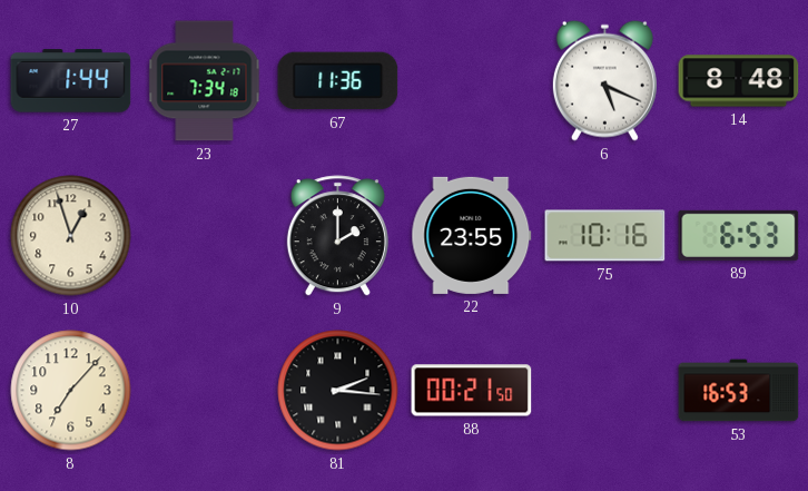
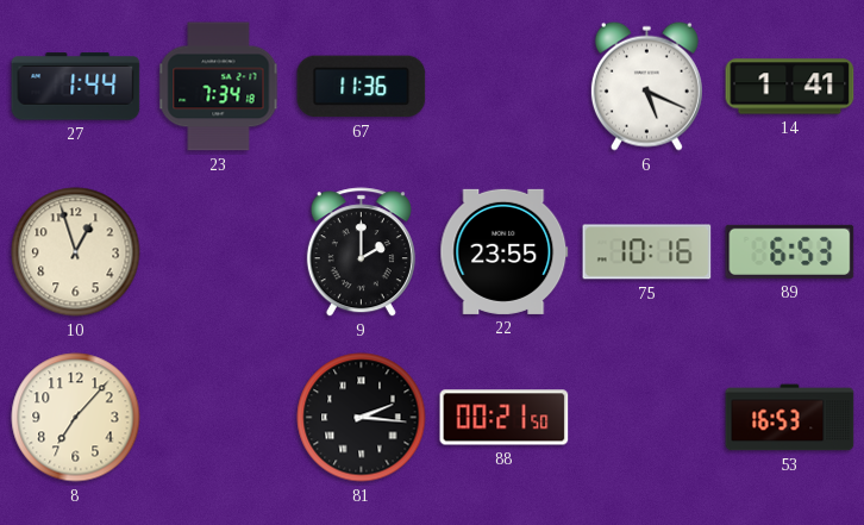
14: 8:48 -> 1:41
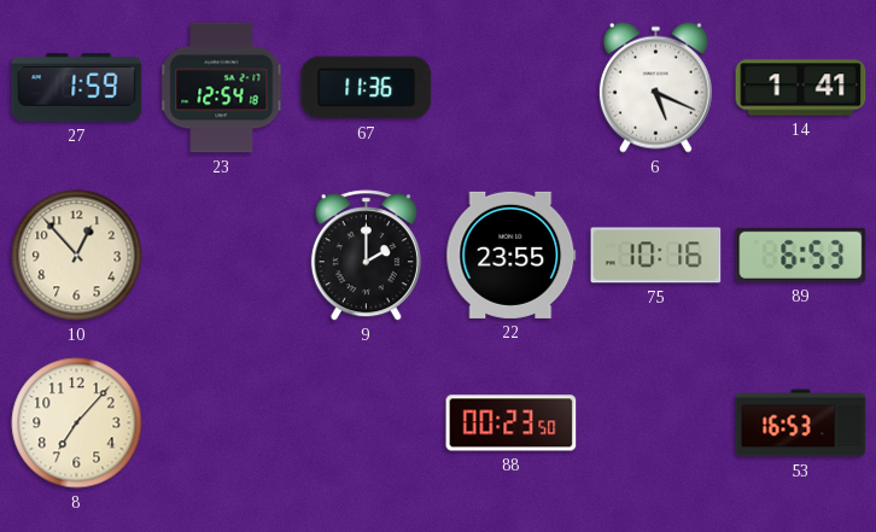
27: 1:44 -> 1:59
23: 7:34 -> 12:54
10: 12:57 -> 12:53
81: 2:16 -> none
88: 00:21 -> 00:23
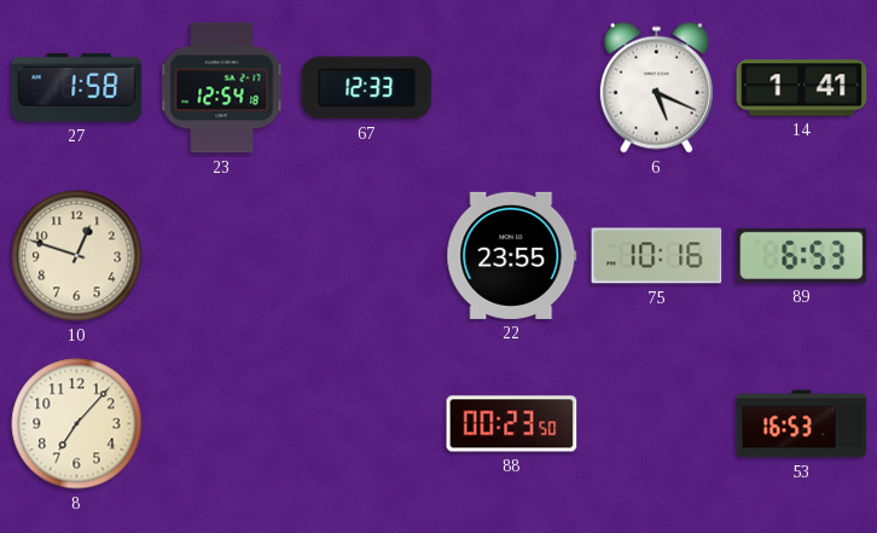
27: 1:59 -> 1:58
67: 11:36 -> 12:33
10: 12:53 -> 12:48
9: 2:00 -> none
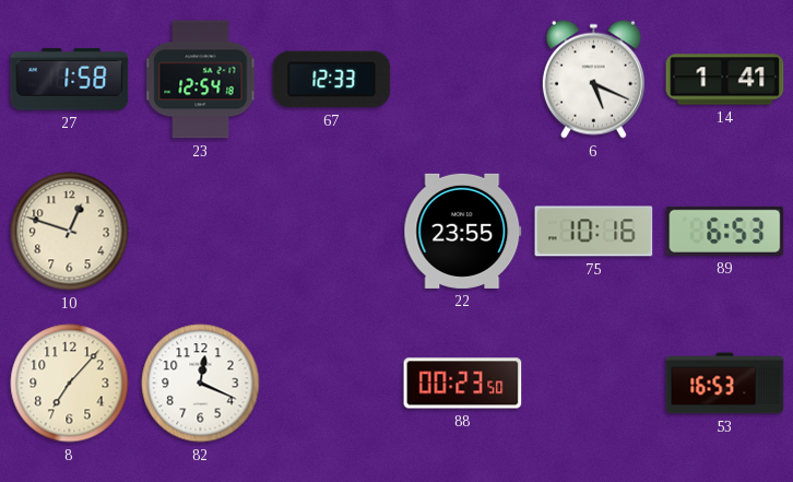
82: none -> 12:19
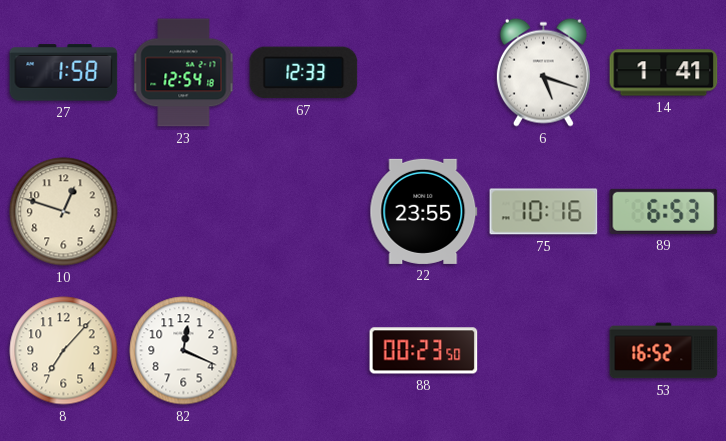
6: 5:19 -> 5:18
53: 16:53 -> 16:52
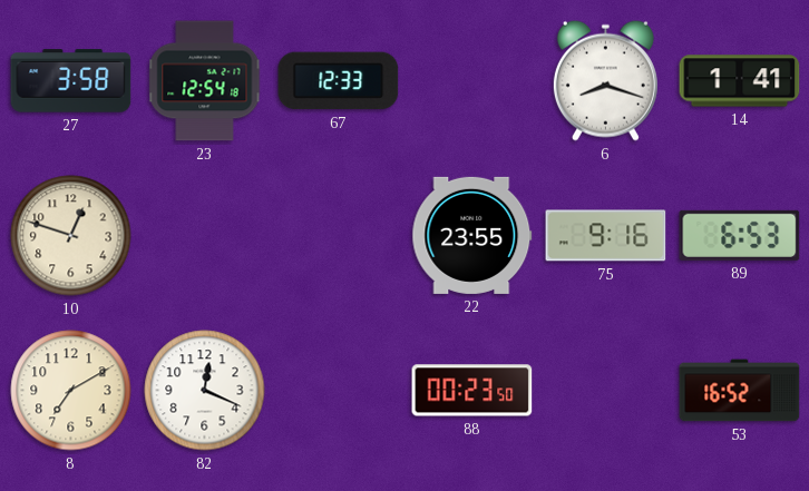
27: 1:58 -> 3:58
6: 5:18 -> 8:18
75: 10:16 -> 9:16
8: 7:07 -> 7:10
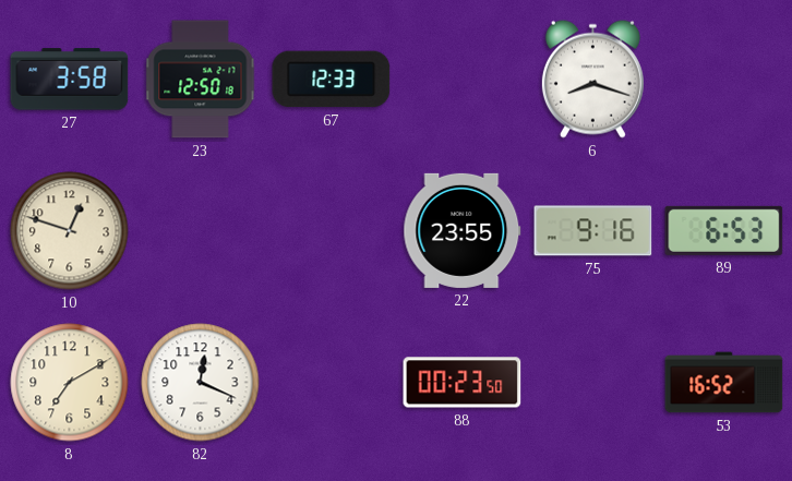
23: 12:54 -> 12:50
14: 1:41 -> none
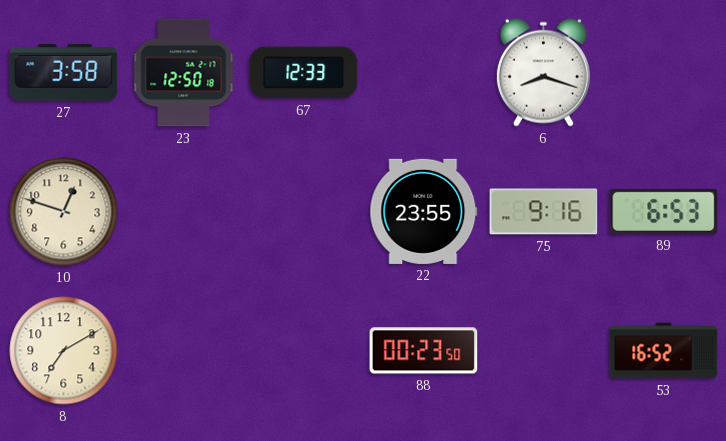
82: 12:19 -> none
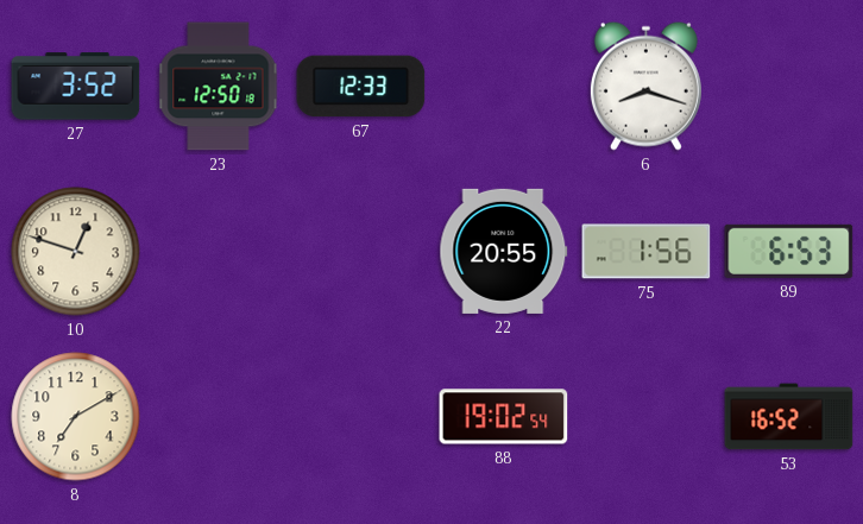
27: 3:58 -> 3:52
22: 23:55 -> 20:55
75: 9:16 -> 1:56
88: 00:23 -> 19:02
